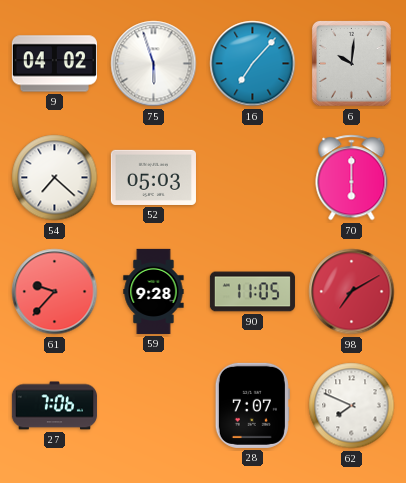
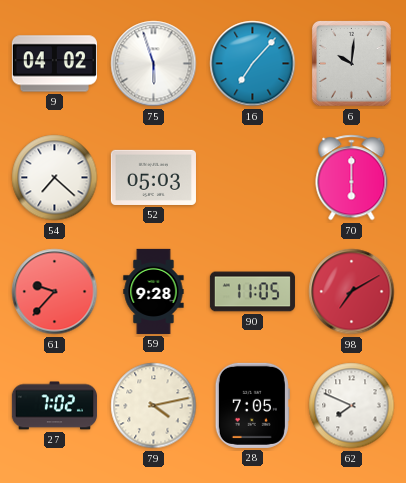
27: 7:06 -> 7:02
79: none -> 4:13
28: 7:07 -> 7:05
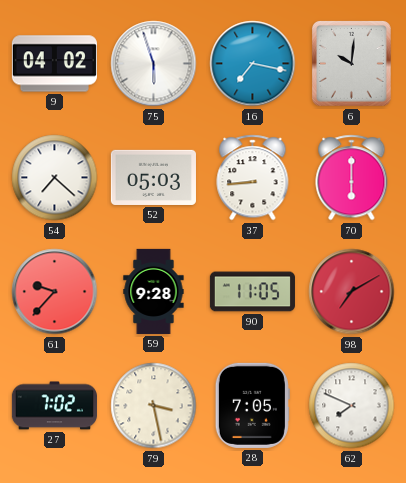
16: 7:07 -> 7:17
37: none -> 8:44
79: 4:13 -> 3:28
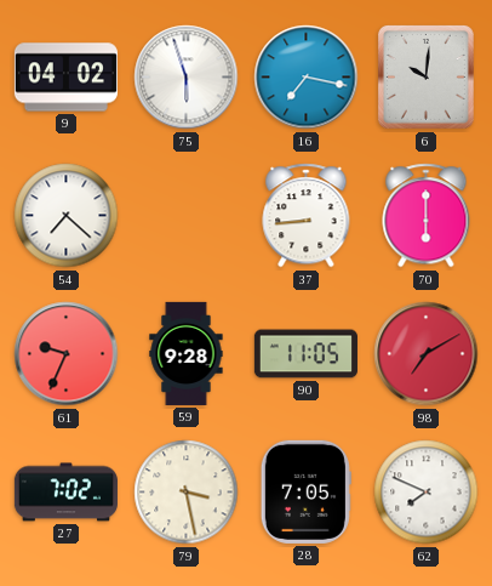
52: 05:03 -> none
61: 9:37 -> 9:34
